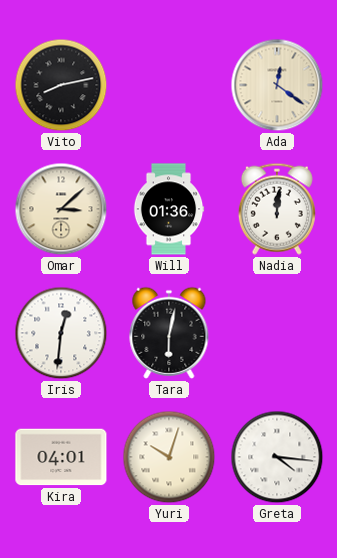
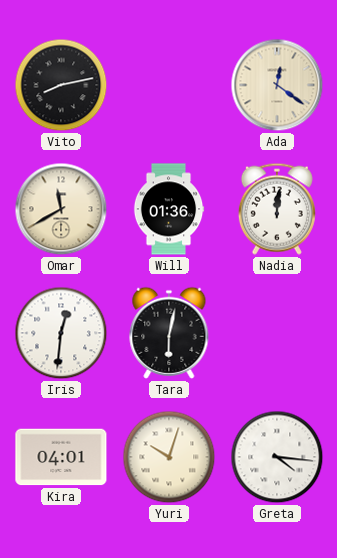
Omar: 3:08 -> 11:40
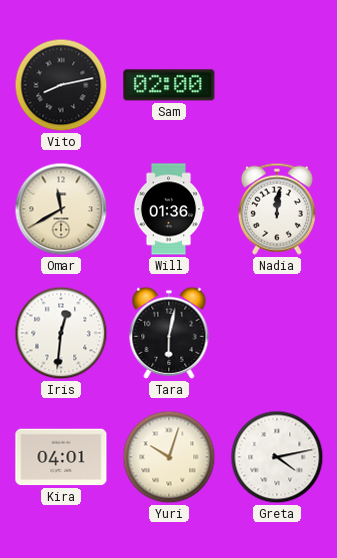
Sam: none -> 02:00
Ada: 12:21 -> none
Greta: 4:16 -> 4:13
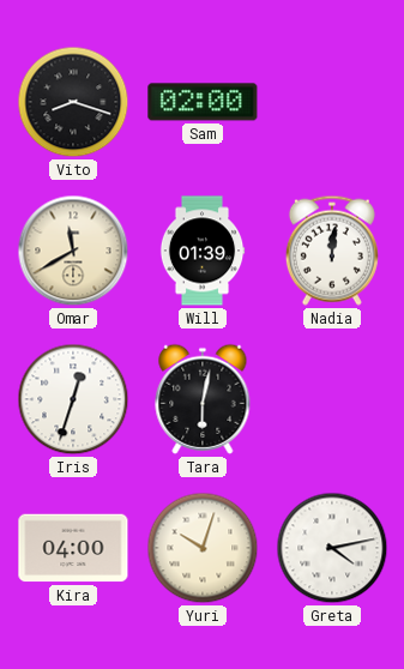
Vito: 8:13 -> 8:18
Will: 01:36 -> 01:39
Iris: 12:31 -> 12:33
Kira: 04:01 -> 04:00
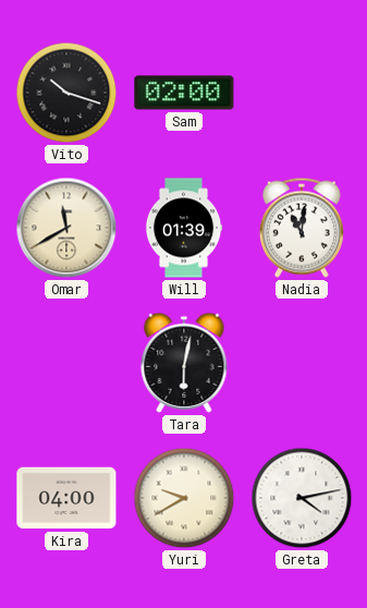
Vito: 8:18 -> 10:18
Nadia: 12:01 -> 11:01
Iris: 12:33 -> none
Yuri: 10:03 -> 9:40
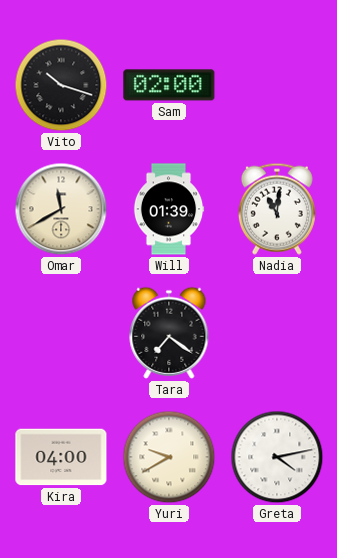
Tara: 6:02 -> 7:21
